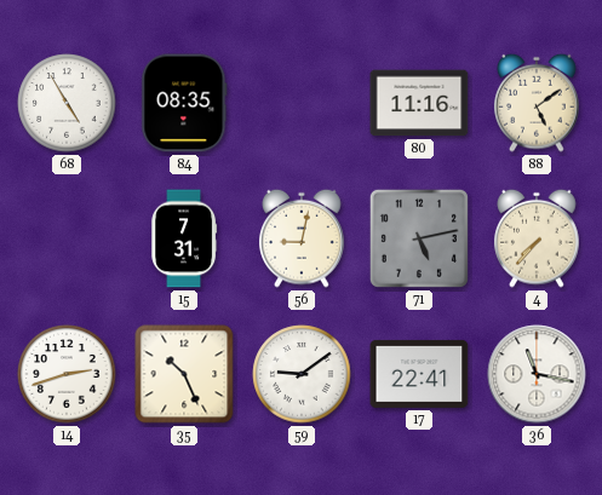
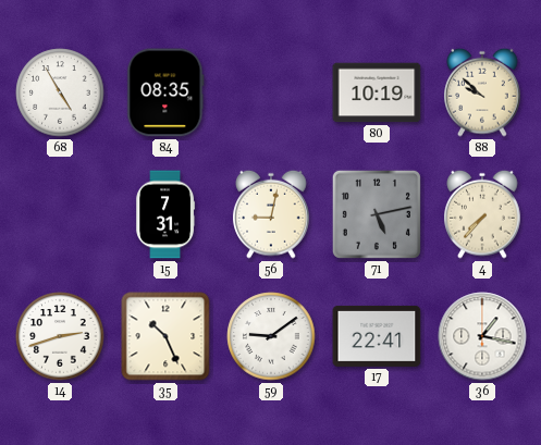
80: 11:16 -> 10:19
88: 5:09 -> 9:52
36: 11:17 -> 1:17
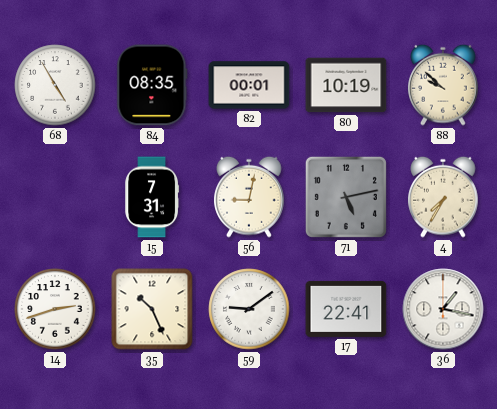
82: none -> 00:01
4: 7:37 -> 7:35
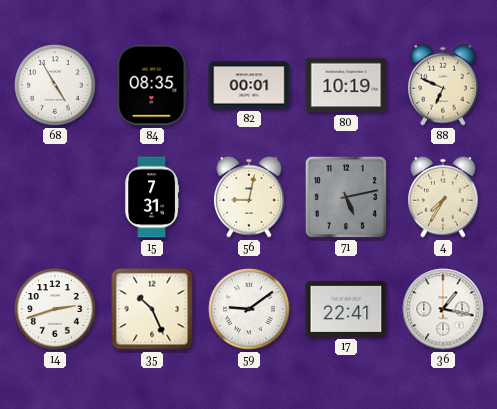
88: 9:52 -> 6:49
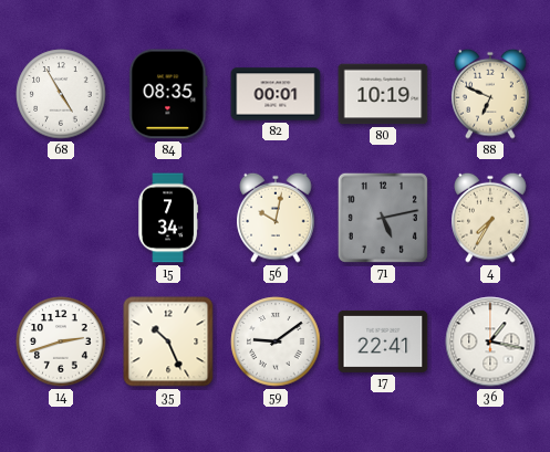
15: 7:31 -> 7:34
56: 9:02 -> 10:02
